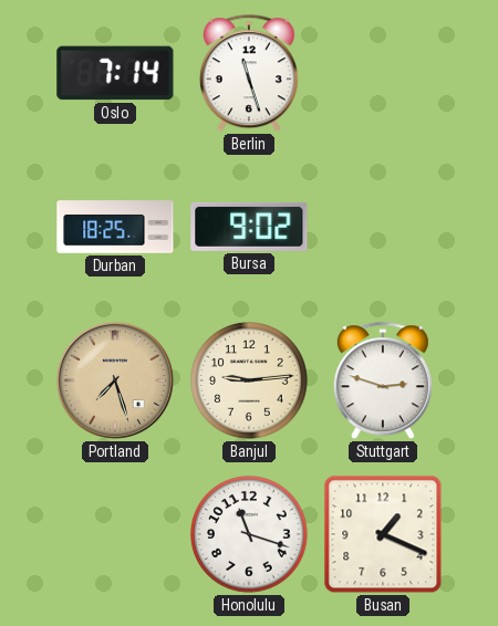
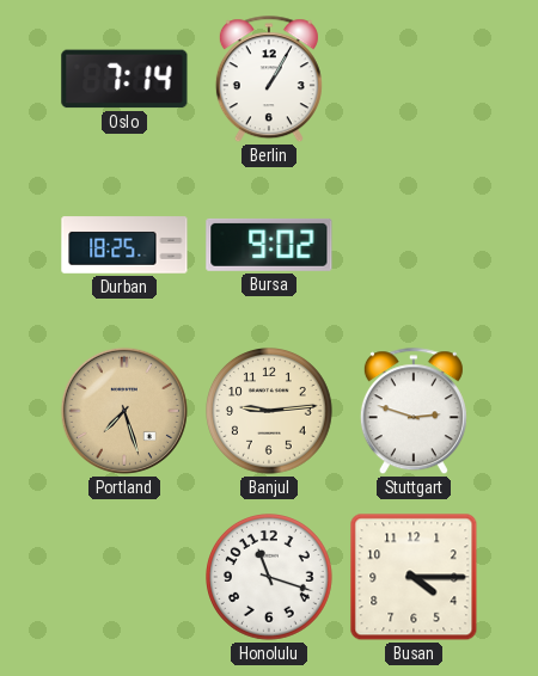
Berlin: 11:27 -> 1:05
Busan: 1:19 -> 4:15
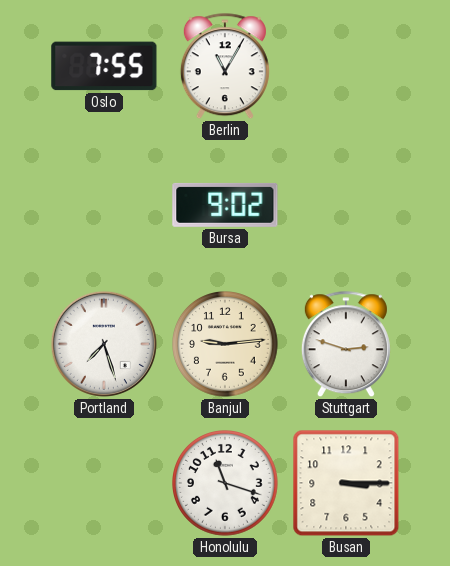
Oslo: 7:14 -> 7:55
Berlin: 1:05 -> 11:05
Durban: 18:25 -> none
Portland dial: champagne -> white
Busan: 4:15 -> 3:15
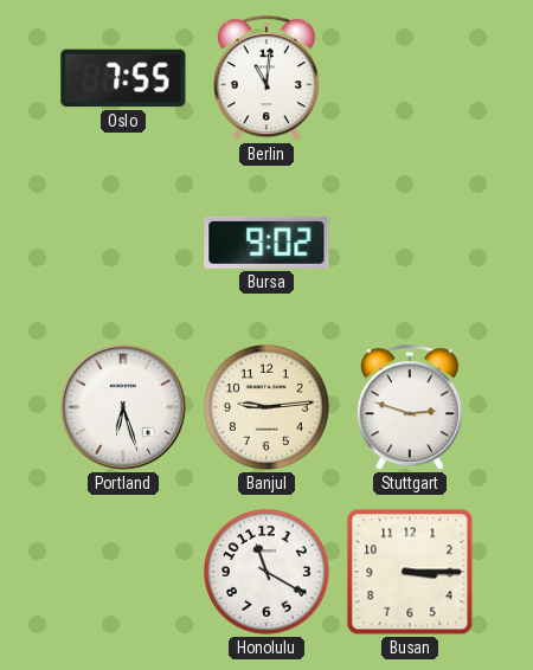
Berlin: 11:05 -> 11:01
Portland: 7:27 -> 6:27
Honolulu: 11:18 -> 11:20
